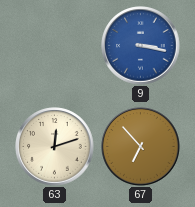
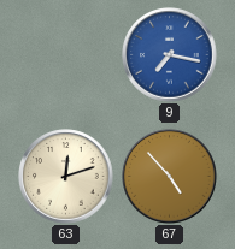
9: 3:17 -> 7:17
67: 6:53 -> 4:53
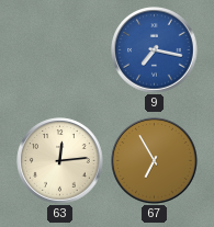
63: 12:12 -> 12:14
67: 4:53 -> 6:55
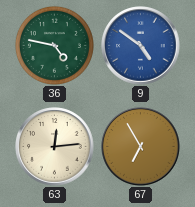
36: none -> 4:47
9: 7:17 -> 4:51
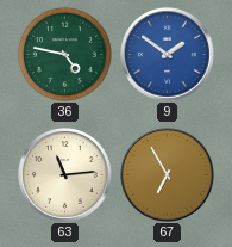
9: 4:51 -> 1:51
63: 12:14 -> 11:14
